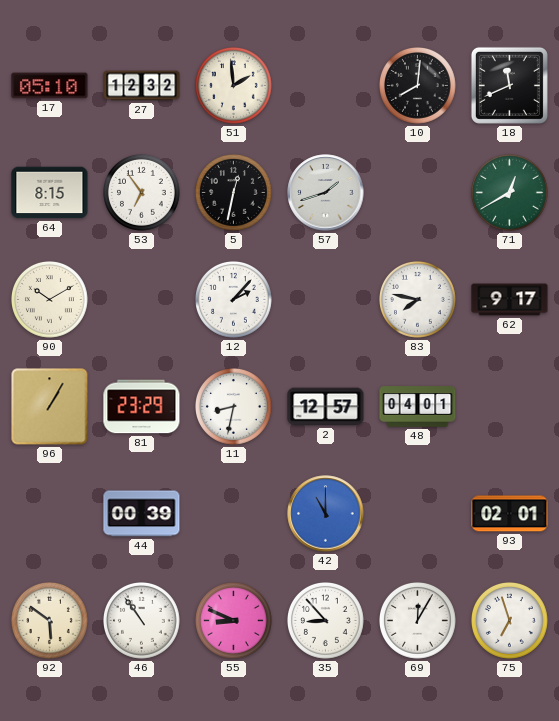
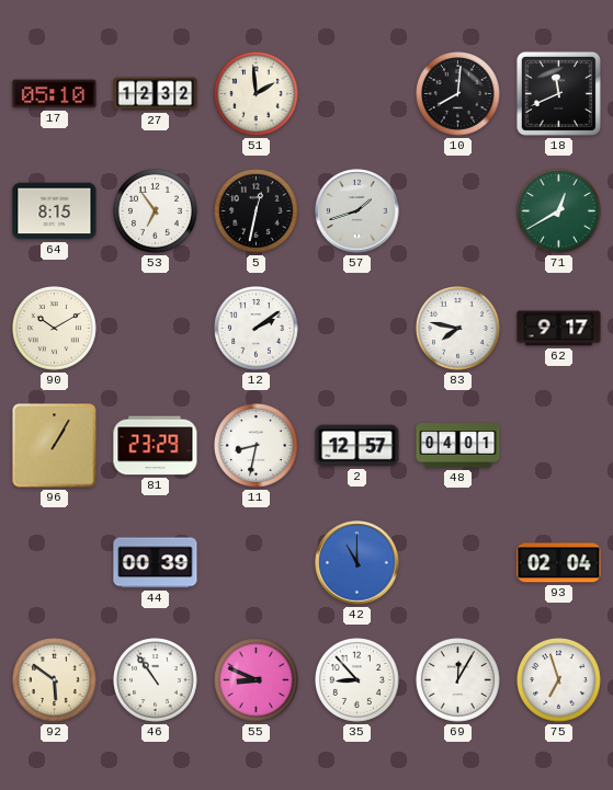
12: 2:07 -> 2:09
93: 02:01 -> 02:04
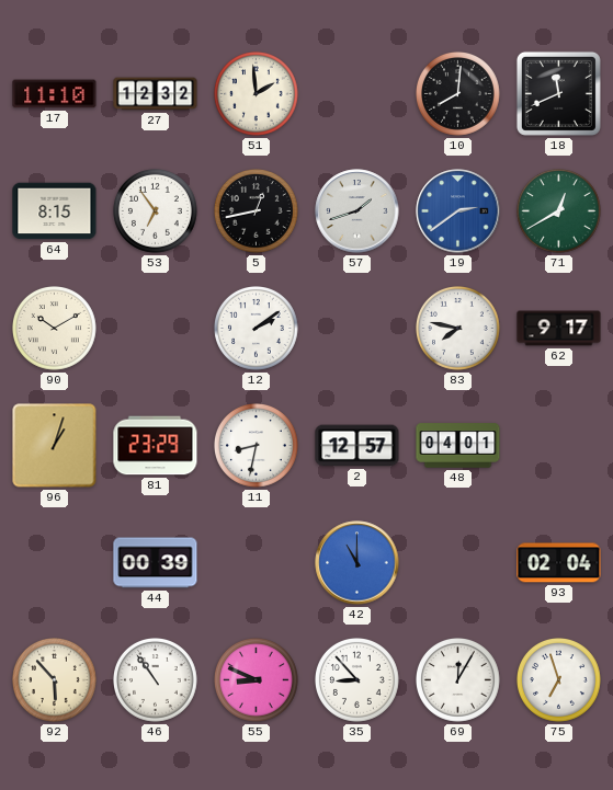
17: 05:10 -> 11:10
5: 12:32 -> 12:43
19: none -> 2:39
96: 1:05 -> 1:03
92: 5:51 -> 5:53
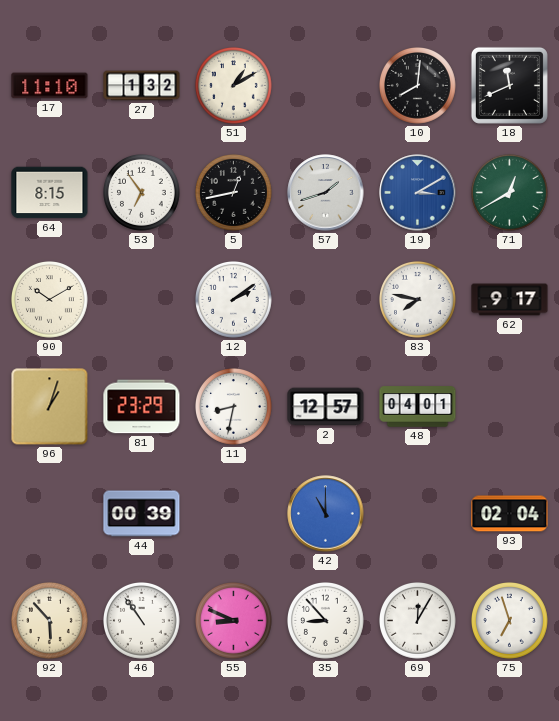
27: 12:32 -> 1:32
51: 1:59 -> 1:10
19: 2:39 -> 3:10
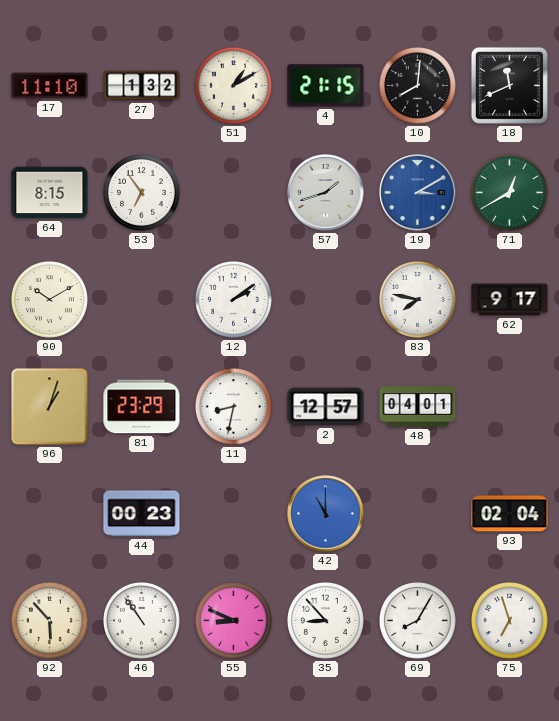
4: none -> 21:15
5: 12:43 -> none
44: 00:39 -> 00:23
69: 12:05 -> 8:05
